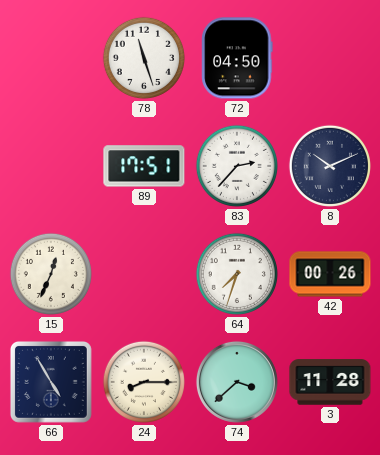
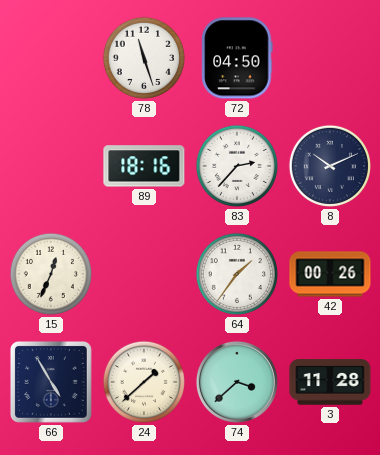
89: 17:51 -> 18:16
64: 7:33 -> 1:36
24: 8:15 -> 1:38
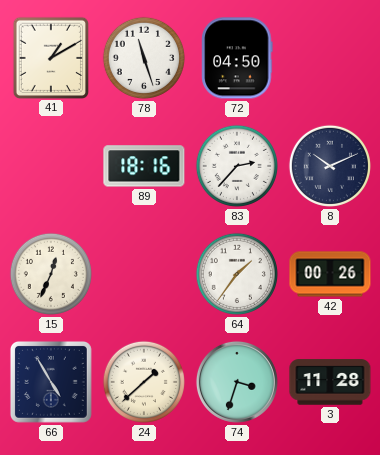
41: none -> 1:10
74: 3:38 -> 3:33
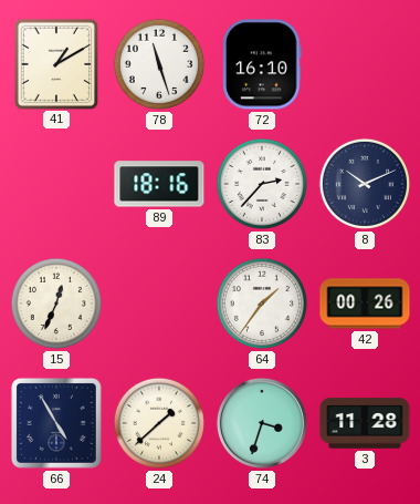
72: 04:50 -> 16:10
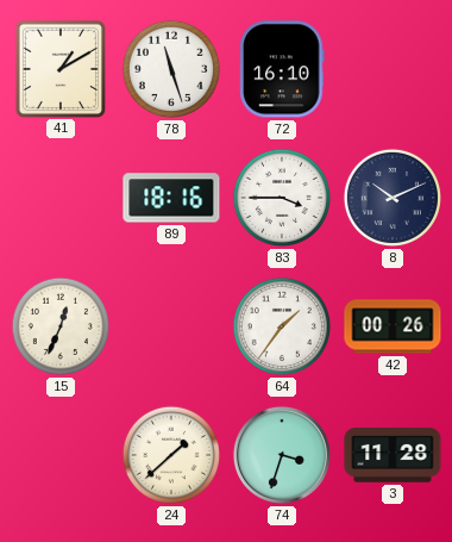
83: 2:37 -> 3:45
66: 4:55 -> none
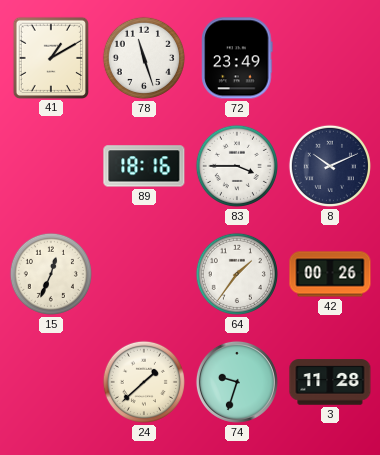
72: 16:10 -> 23:49
74: 3:33 -> 9:33
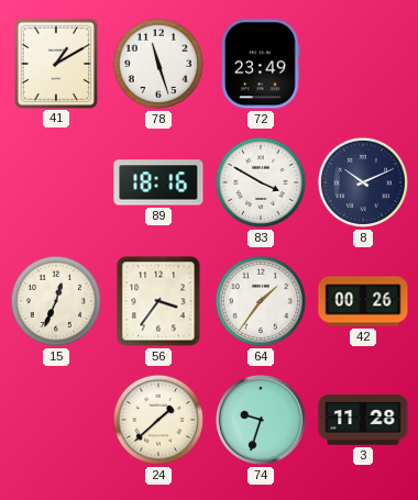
83: 3:45 -> 3:50
56: none -> 3:36
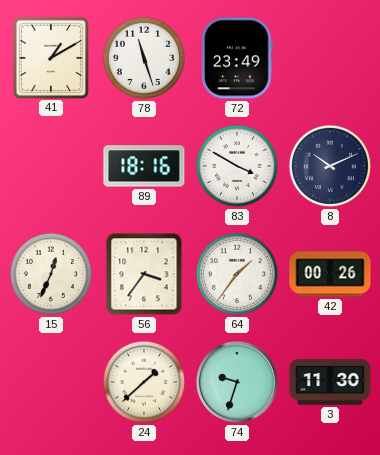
3: 11:28 -> 11:30
